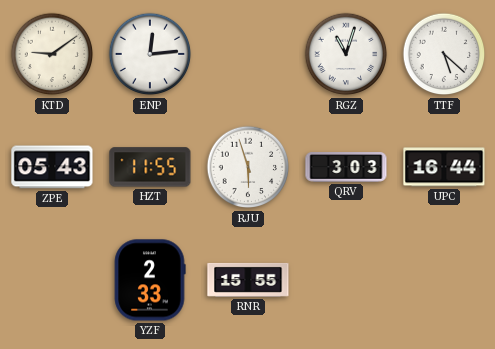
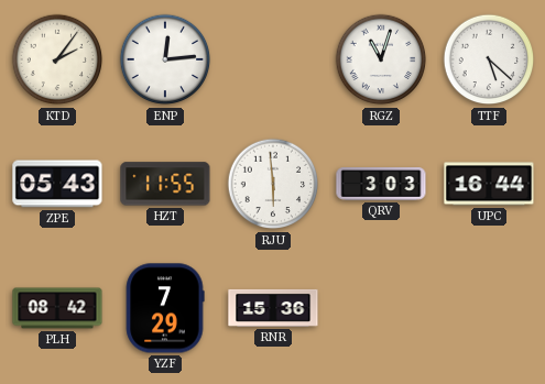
KTD: 9:09 -> 2:06
RJU: 5:57 -> 5:59
PLH: none -> 08:42
YZF: 2:33 -> 7:29
RNR: 15:55 -> 15:36
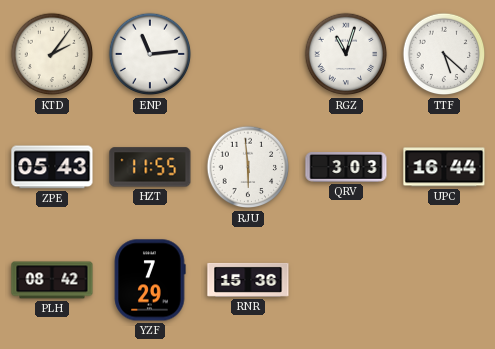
ENP: 12:14 -> 11:14
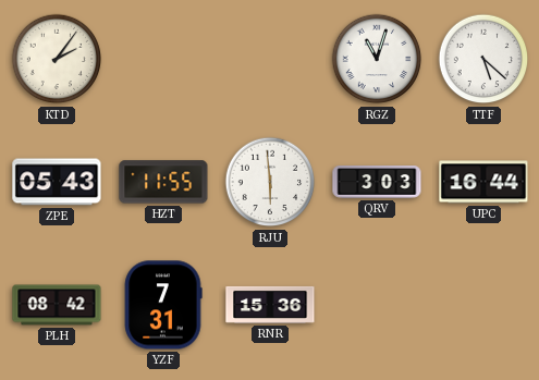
ENP: 11:14 -> none
YZF: 7:29 -> 7:31
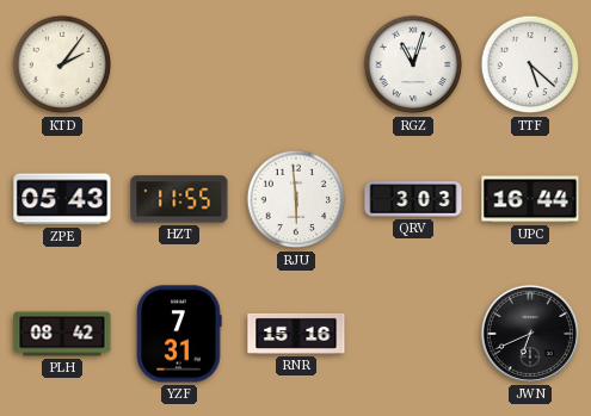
RNR: 15:36 -> 15:16
JWN: none -> 6:41
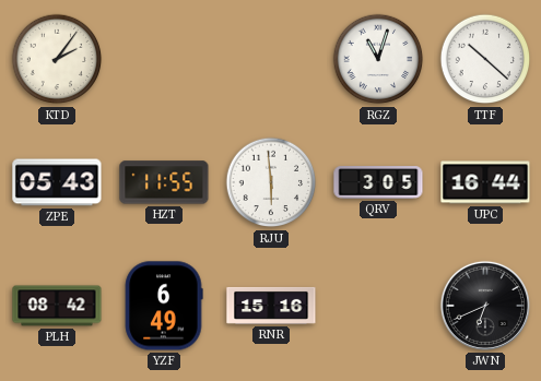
TTF: 5:22 -> 10:22
QRV: 3:03 -> 3:05
YZF: 7:31 -> 6:49
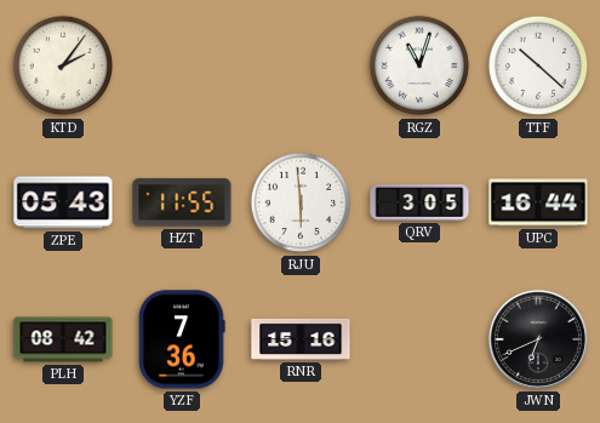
YZF: 6:49 -> 7:36
